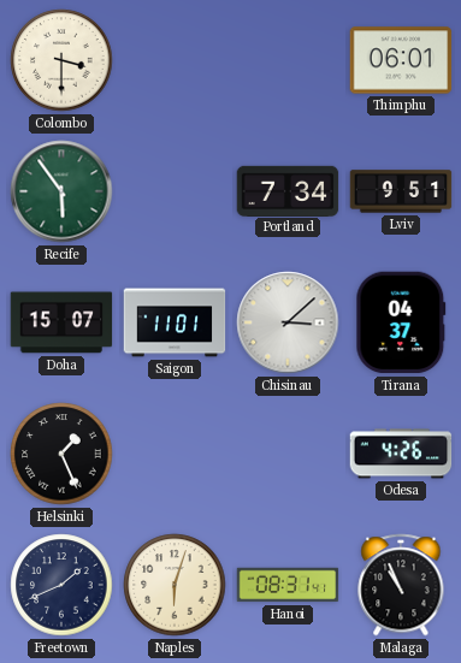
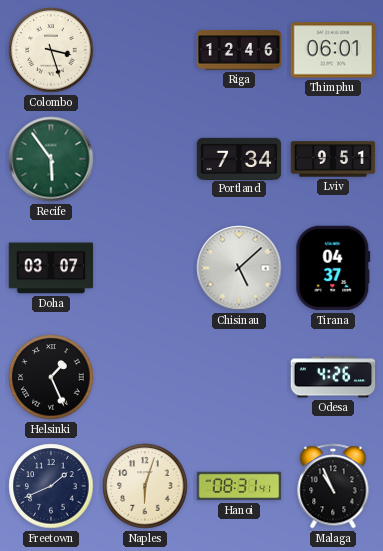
Colombo: 3:30 -> 3:27
Riga: none -> 12:46
Doha: 15:07 -> 03:07
Saigon: 11:01 -> none
Chisinau: 3:08 -> 5:08
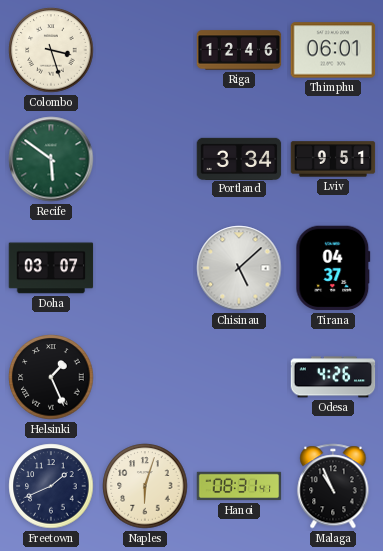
Recife: 5:54 -> 5:51
Portland: 7:34 -> 3:34
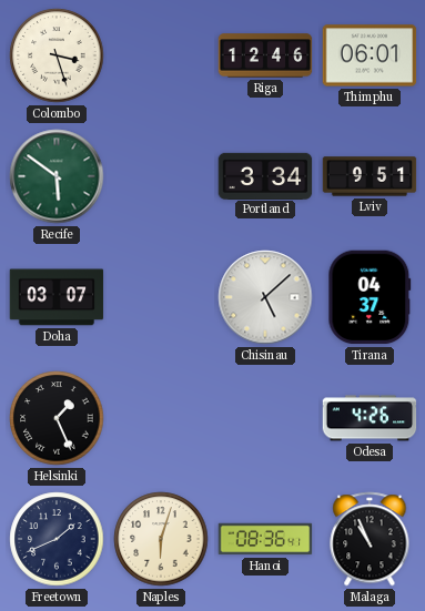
Hanoi: 08:31 -> 08:36
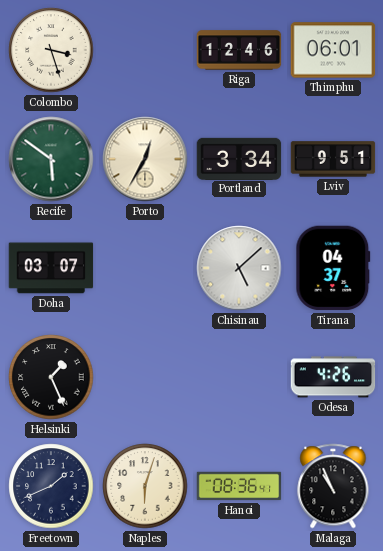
Porto: none -> 12:35
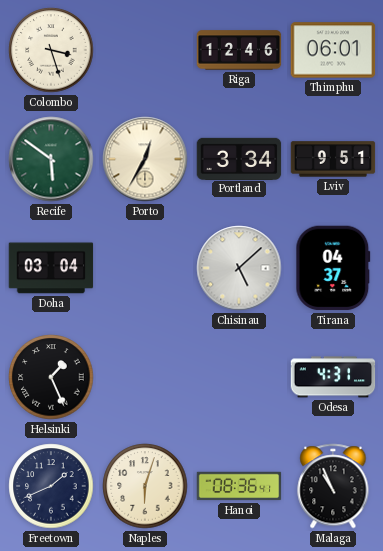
Doha: 03:07 -> 03:04
Odesa: 4:26 -> 4:31
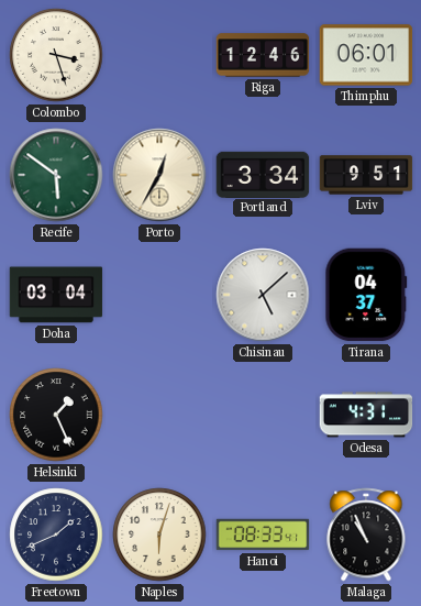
Hanoi: 08:36 -> 08:33
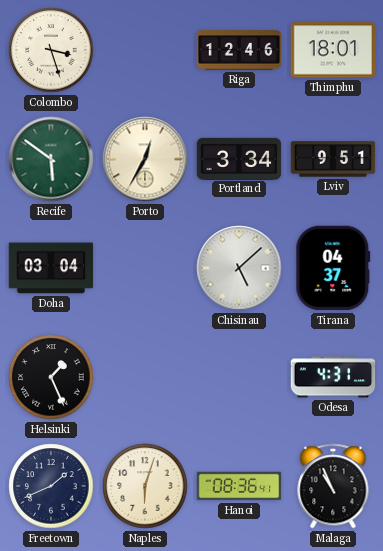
Thimphu: 06:01 -> 18:01
Hanoi: 08:33 -> 08:36
